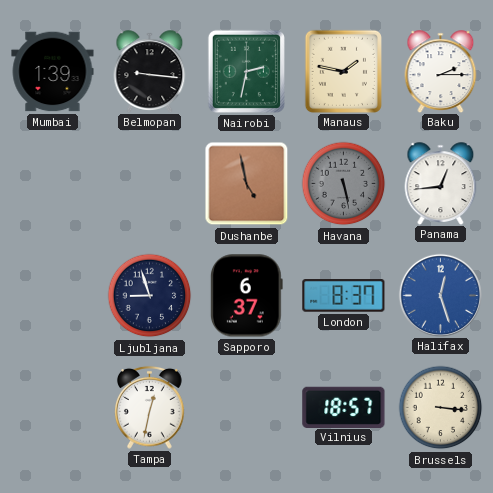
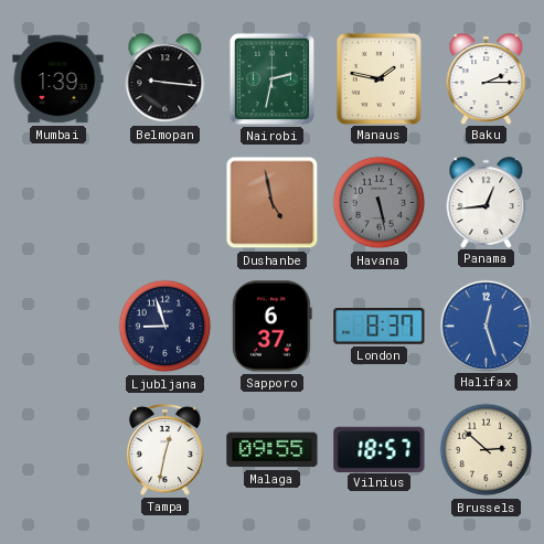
Malaga: none -> 09:55
Brussels: 3:16 -> 2:52
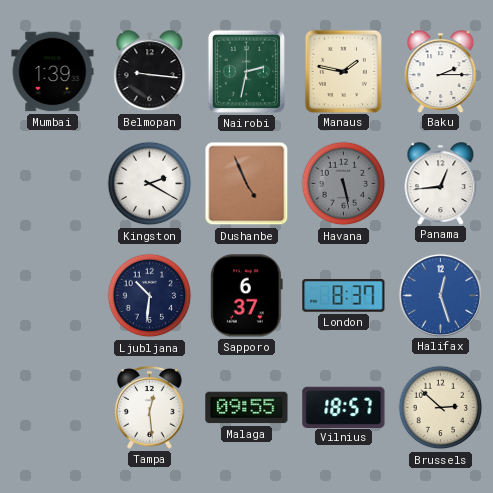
Kingston: none -> 2:20
Dushanbe: 4:58 -> 4:56
Ljubljana: 8:57 -> 10:31
Tampa: 12:32 -> 12:29
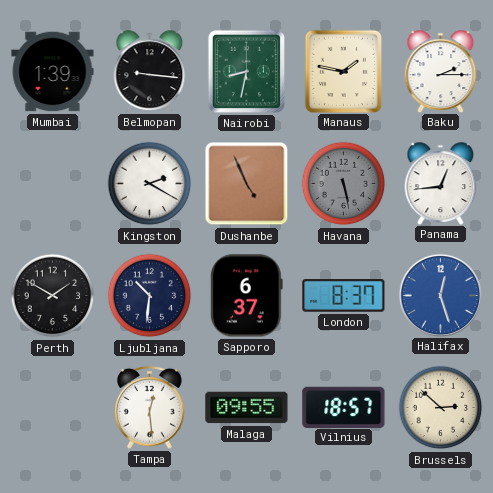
Nairobi: 2:32 -> 8:32
Perth: none -> 1:50
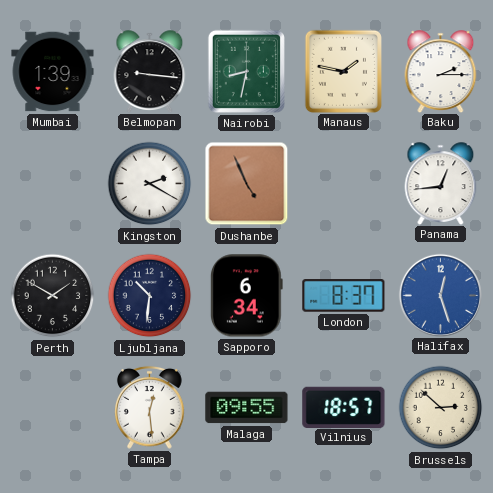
Havana: 5:28 -> none
Sapporo: 6:37 -> 6:34
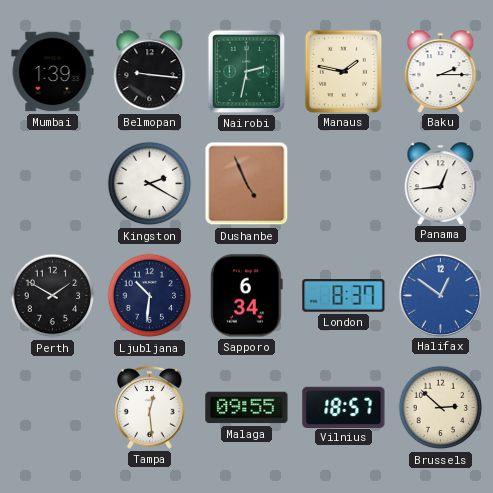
Nairobi: 8:32 -> 2:32
Halifax: 12:27 -> 12:51
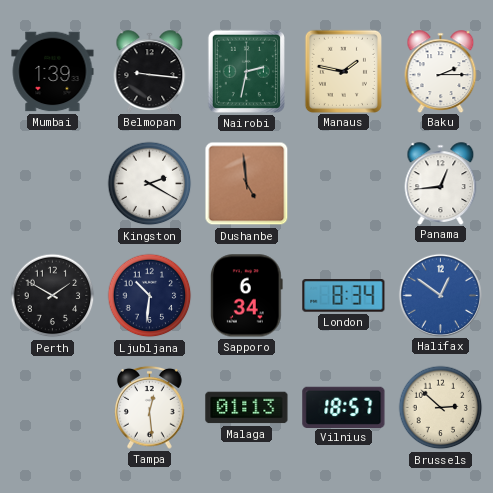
Dushanbe: 4:56 -> 4:59
London: 8:37 -> 8:34
Malaga: 09:55 -> 01:13
